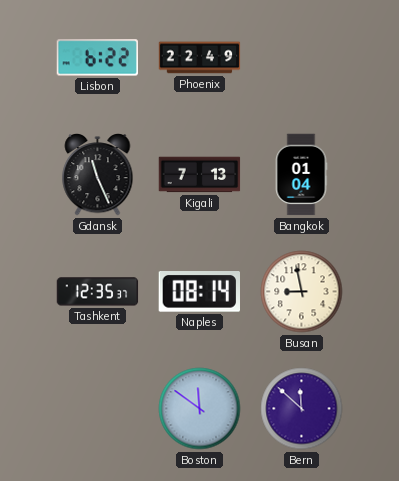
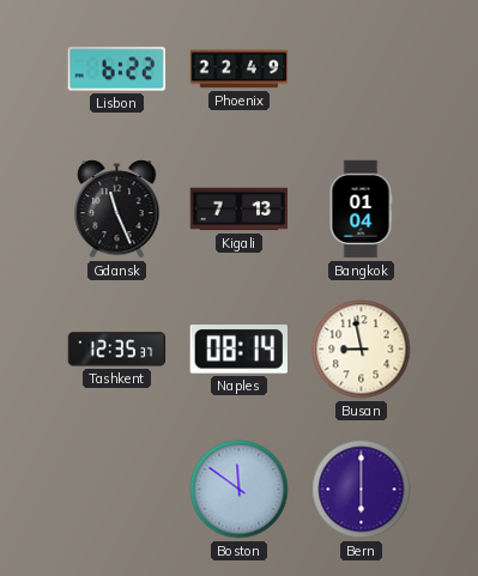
Bern: 11:52 -> 6:00
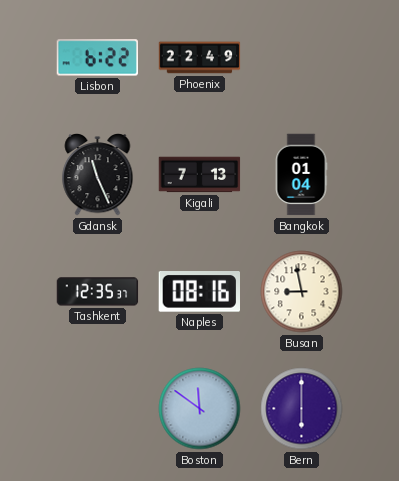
Naples: 08:14 -> 08:16
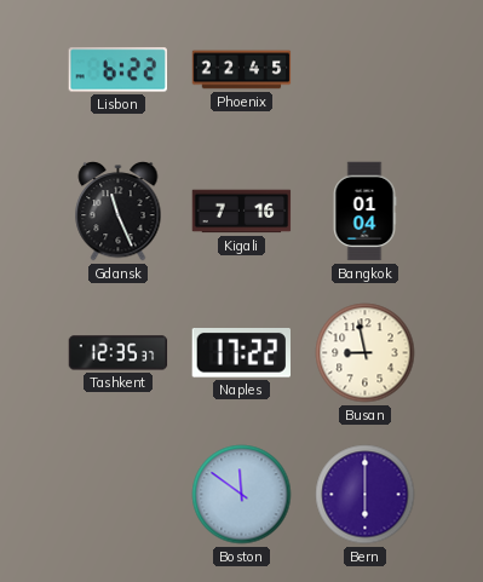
Phoenix: 22:49 -> 22:45
Kigali: 7:13 -> 7:16
Naples: 08:16 -> 17:22
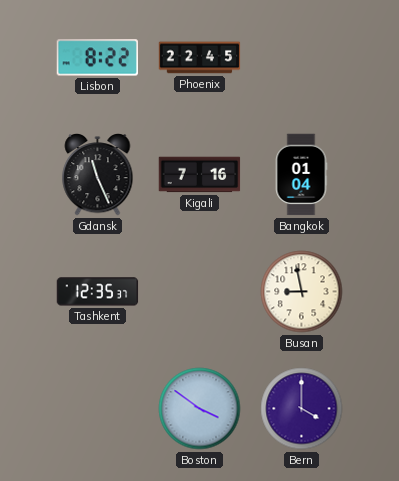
Lisbon: 6:22 -> 8:22
Naples: 17:22 -> none
Boston: 11:51 -> 3:51
Bern: 6:00 -> 4:00
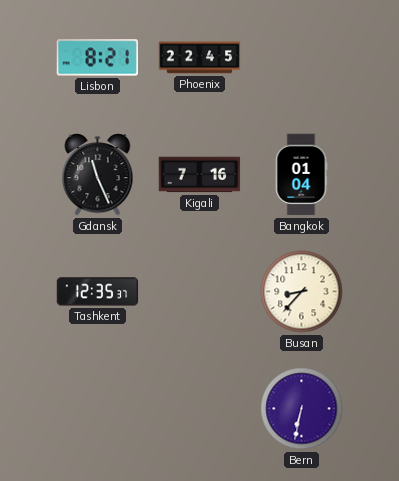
Lisbon: 8:22 -> 8:21
Busan: 8:58 -> 8:37
Boston: 3:51 -> none
Bern: 4:00 -> 6:32
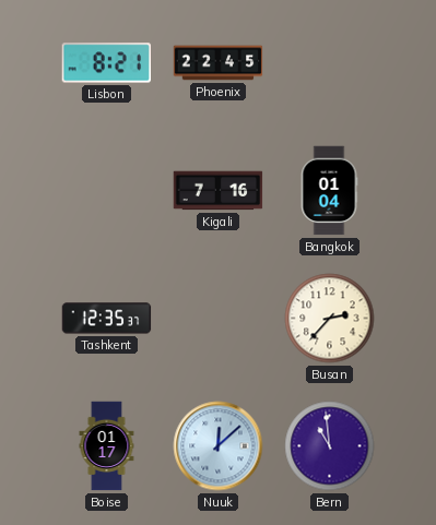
Gdansk: 11:26 -> none
Busan: 8:37 -> 2:37
Boise: none -> 01:17
Nuuk: none -> 12:08
Bern: 6:32 -> 10:59
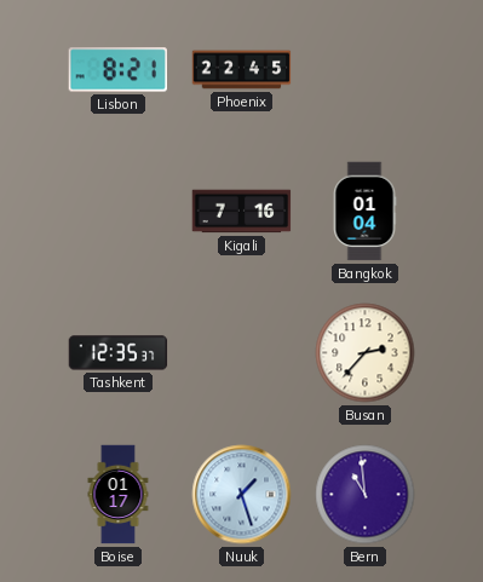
Nuuk: 12:08 -> 1:27
